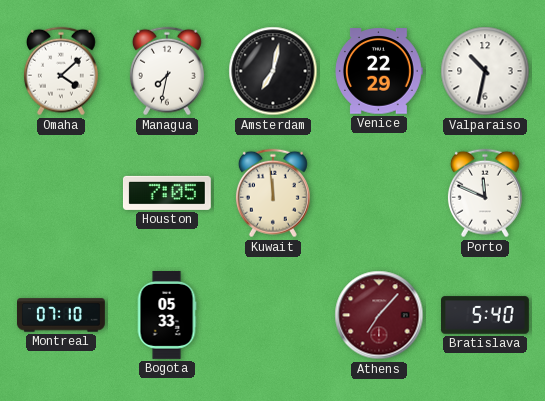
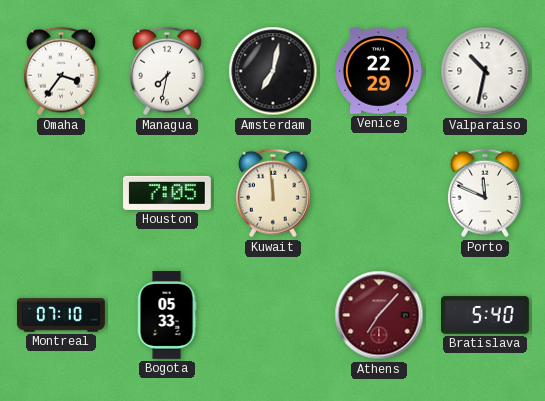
Omaha: 4:08 -> 3:36
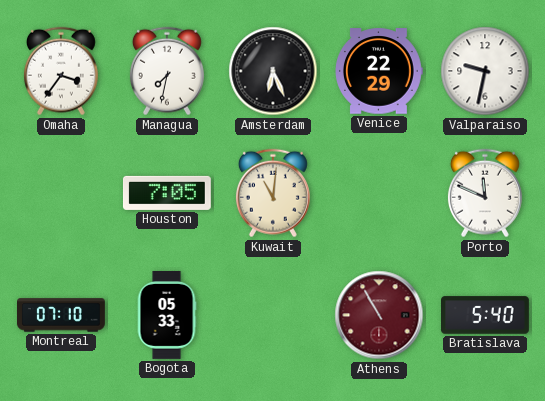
Amsterdam: 7:02 -> 6:26
Valparaiso: 10:32 -> 9:32
Kuwait: 11:59 -> 11:01
Athens: 7:07 -> 10:55
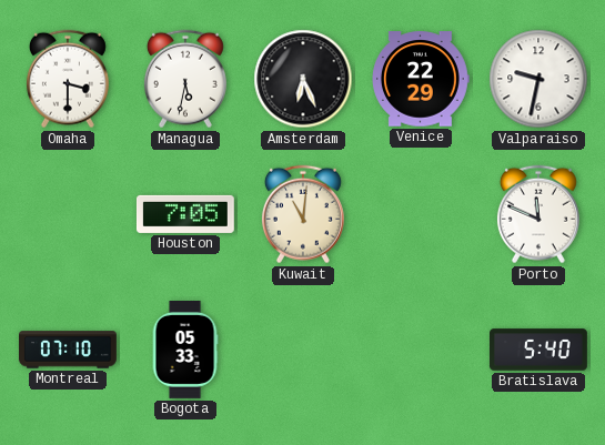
Omaha: 3:36 -> 3:30
Managua: 7:32 -> 5:32
Athens: 10:55 -> none
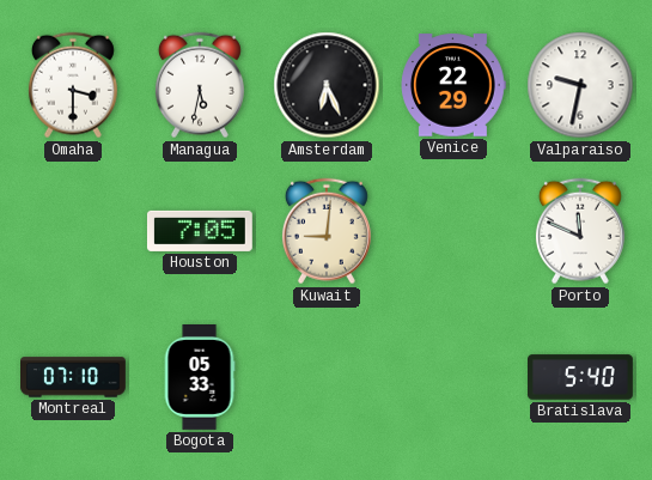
Kuwait: 11:01 -> 9:01
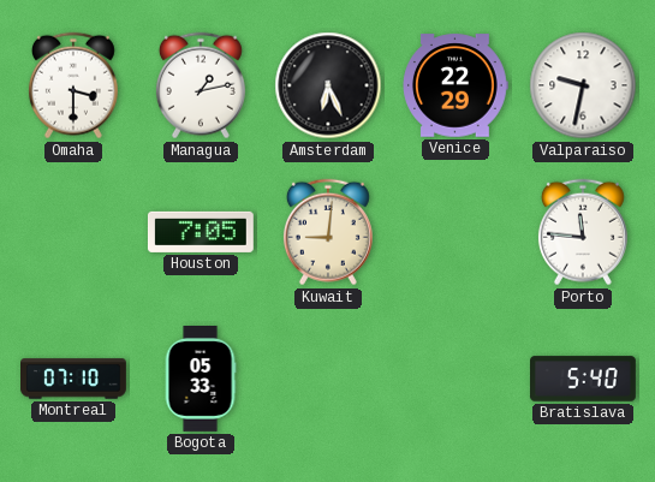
Managua: 5:32 -> 1:13
Porto: 11:49 -> 11:46
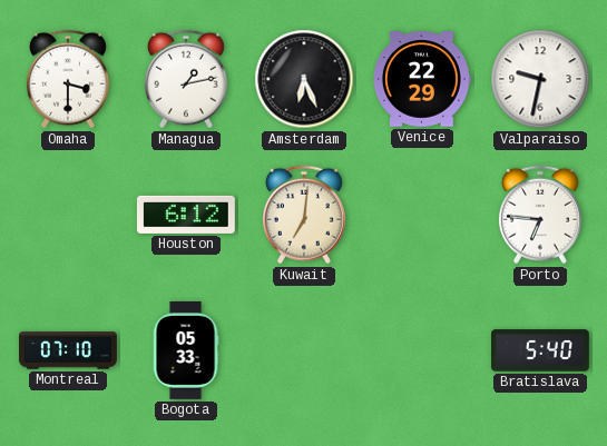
Houston: 7:05 -> 6:12
Kuwait: 9:01 -> 7:01
Porto: 11:46 -> 6:46
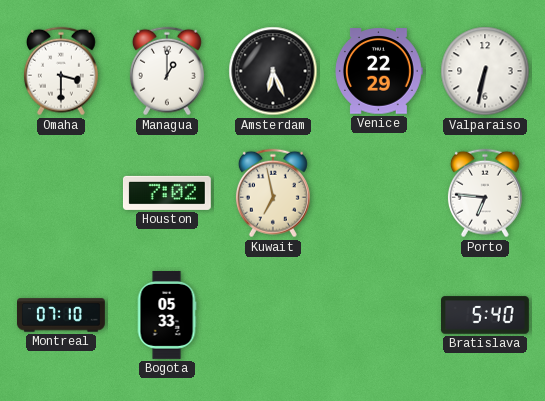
Managua: 1:13 -> 1:00
Valparaiso: 9:32 -> 6:32
Houston: 6:12 -> 7:02
Kuwait: 7:01 -> 6:58
